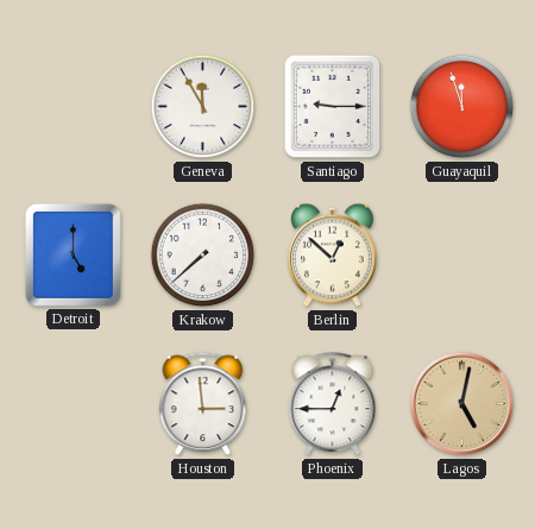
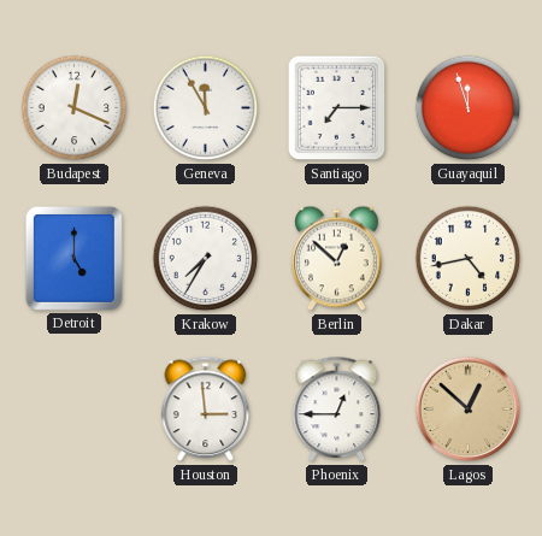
Budapest: none -> 12:19
Santiago: 9:15 -> 7:15
Krakow: 7:38 -> 7:35
Dakar: none -> 4:43
Lagos: 5:02 -> 12:52
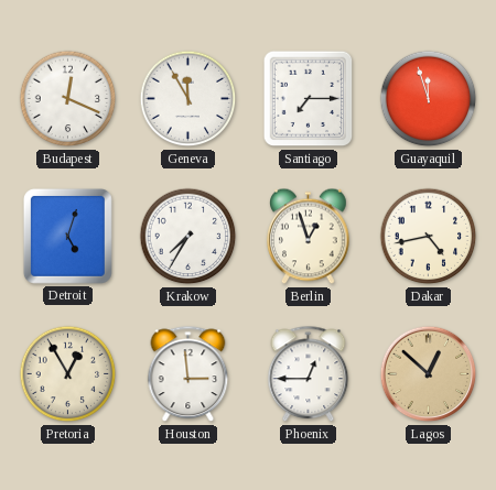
Detroit: 5:00 -> 5:03
Berlin: 12:52 -> 12:57
Pretoria: none -> 12:55
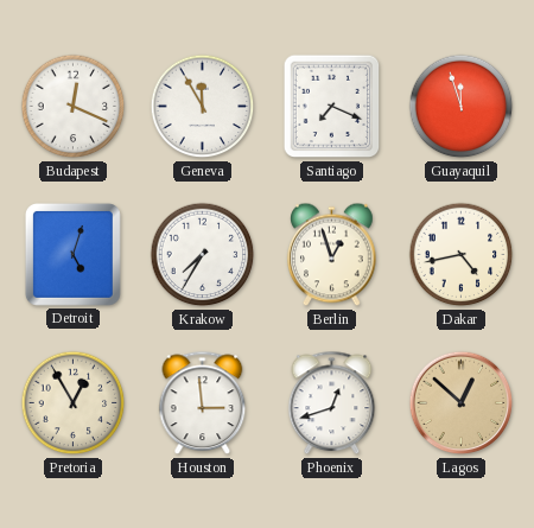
Santiago: 7:15 -> 7:19
Phoenix: 12:45 -> 12:42
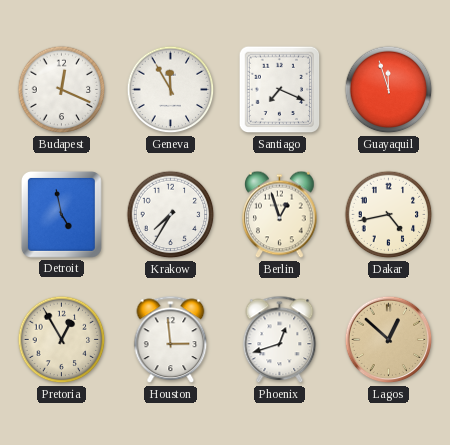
Detroit: 5:03 -> 4:58
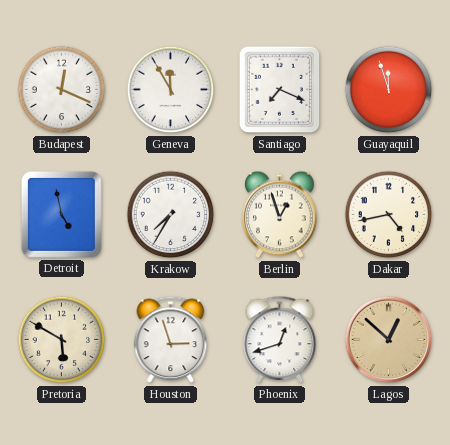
Pretoria: 12:55 -> 5:50
Houston: 2:59 -> 2:57
